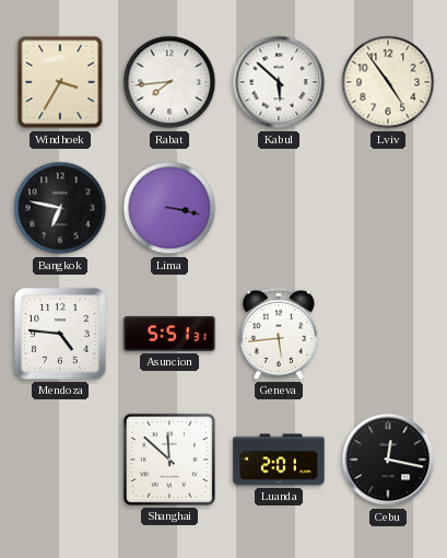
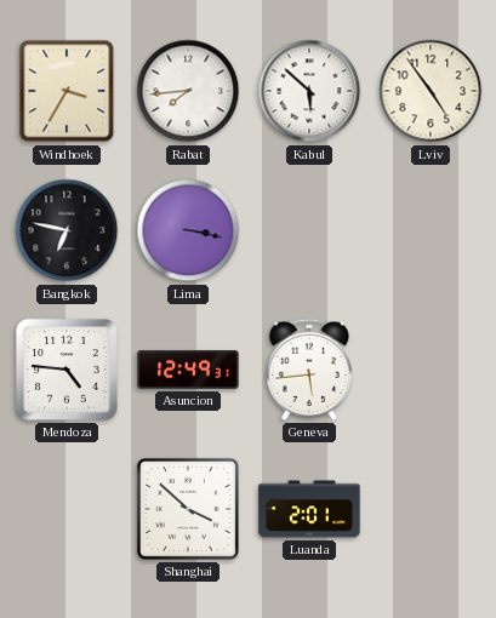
Asuncion: 5:51 -> 12:49
Shanghai: 11:52 -> 3:52
Cebu: 12:17 -> none
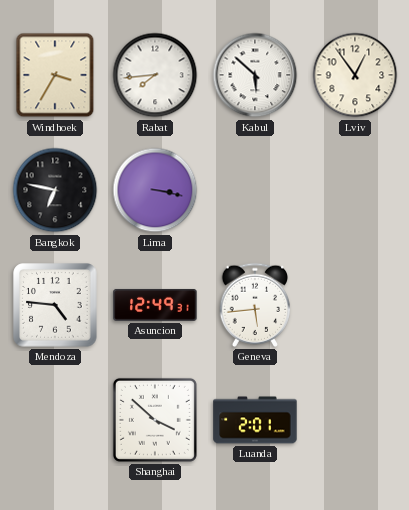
Lviv: 4:54 -> 12:54
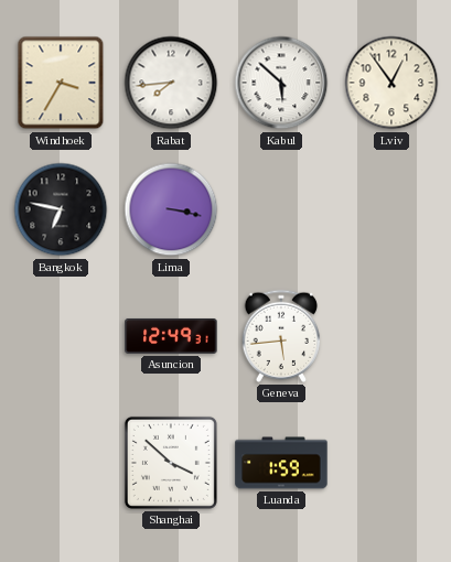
Mendoza: 4:46 -> none
Luanda: 2:01 -> 1:59
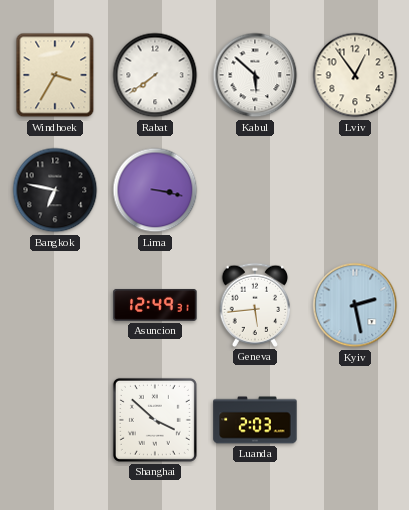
Rabat: 7:44 -> 7:39
Kyiv: none -> 2:28
Luanda: 1:59 -> 2:03
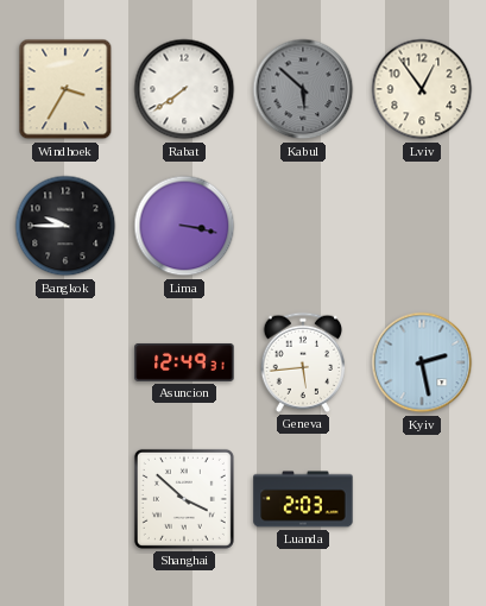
Kabul dial: white -> grey
Bangkok: 6:47 -> 9:45
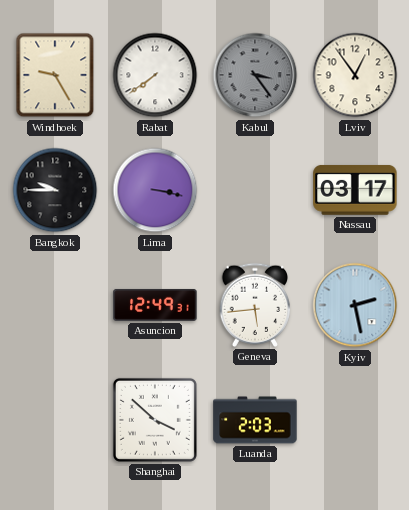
Windhoek: 3:35 -> 9:25
Kabul: 5:52 -> 3:24
Nassau: none -> 03:17
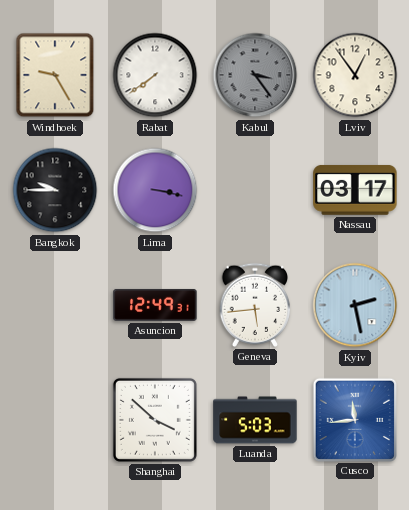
Luanda: 2:03 -> 5:03
Cusco: none -> 11:44
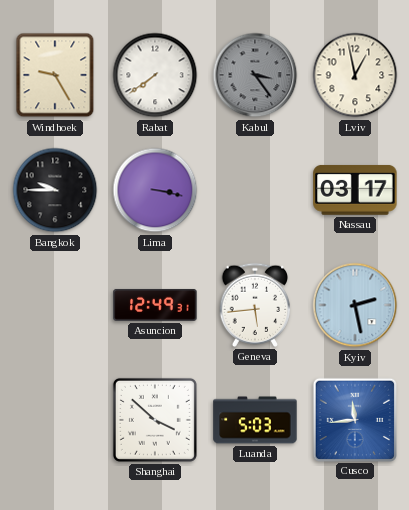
Lviv: 12:54 -> 12:58
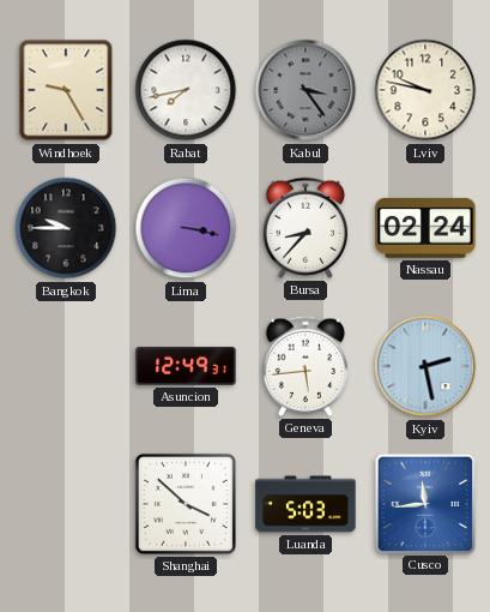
Rabat: 7:39 -> 7:43
Lviv: 12:58 -> 9:47
Bursa: none -> 8:37
Nassau: 03:17 -> 02:24
